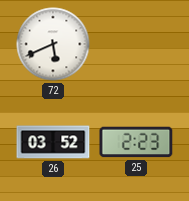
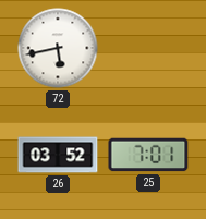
72: 5:41 -> 5:43
25: 2:23 -> 7:01
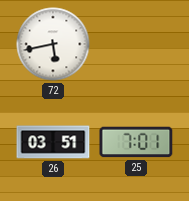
26: 03:52 -> 03:51
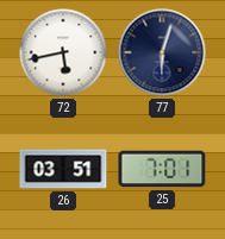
77: none -> 6:03
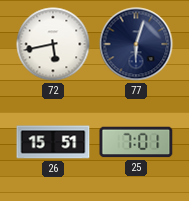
26: 03:51 -> 15:51
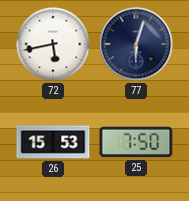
26: 15:51 -> 15:53
25: 7:01 -> 7:50
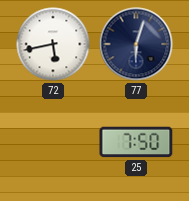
26: 15:53 -> none
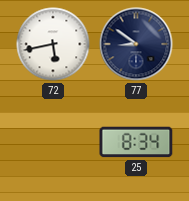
77: 6:03 -> 8:51
25: 7:50 -> 8:34
